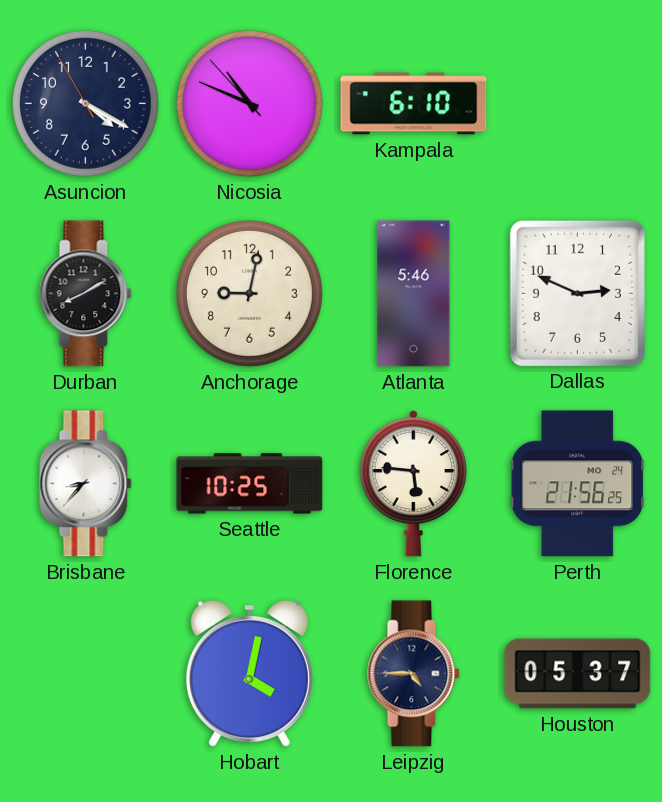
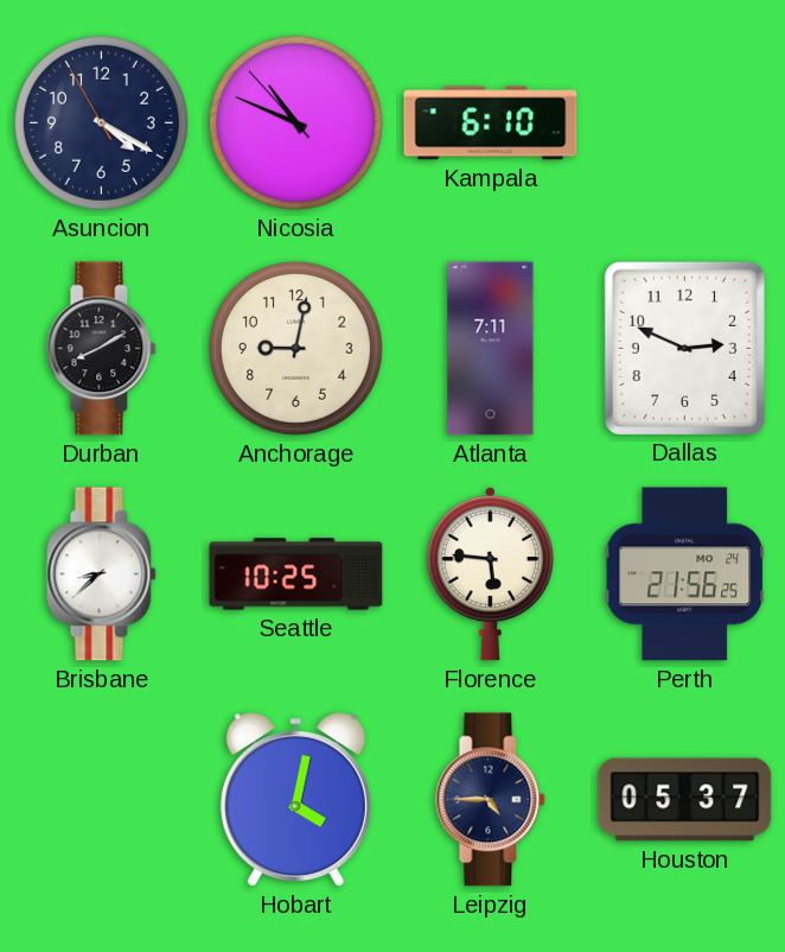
Atlanta: 5:46 -> 7:11
Brisbane: 8:37 -> 8:38
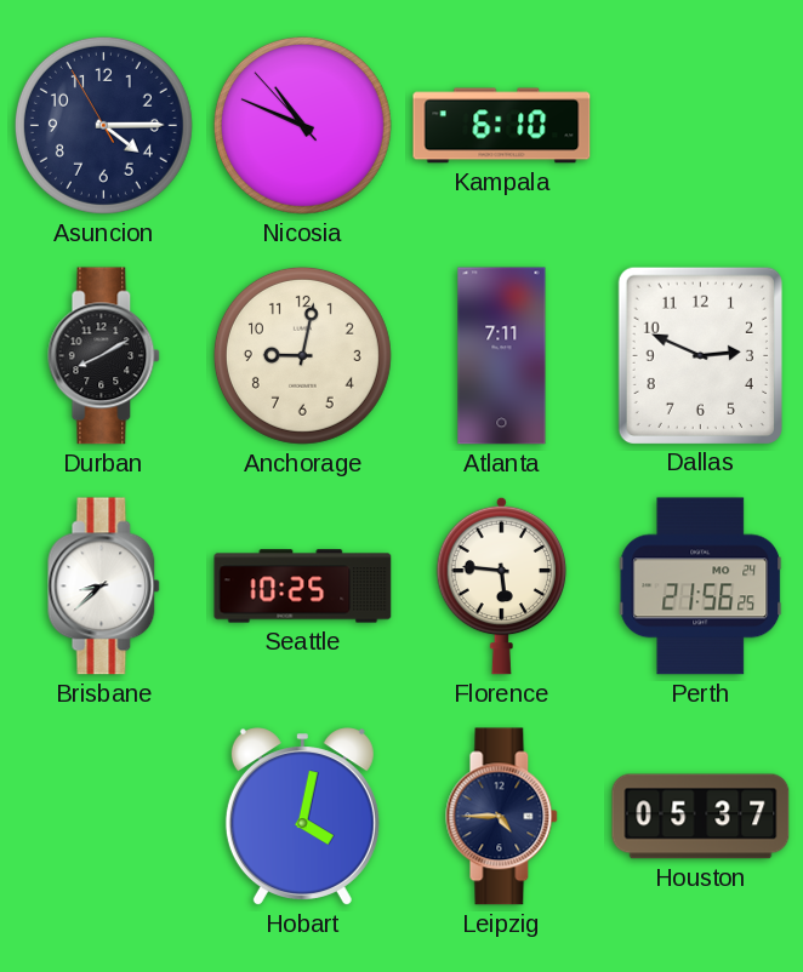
Asuncion: 4:19 -> 4:14
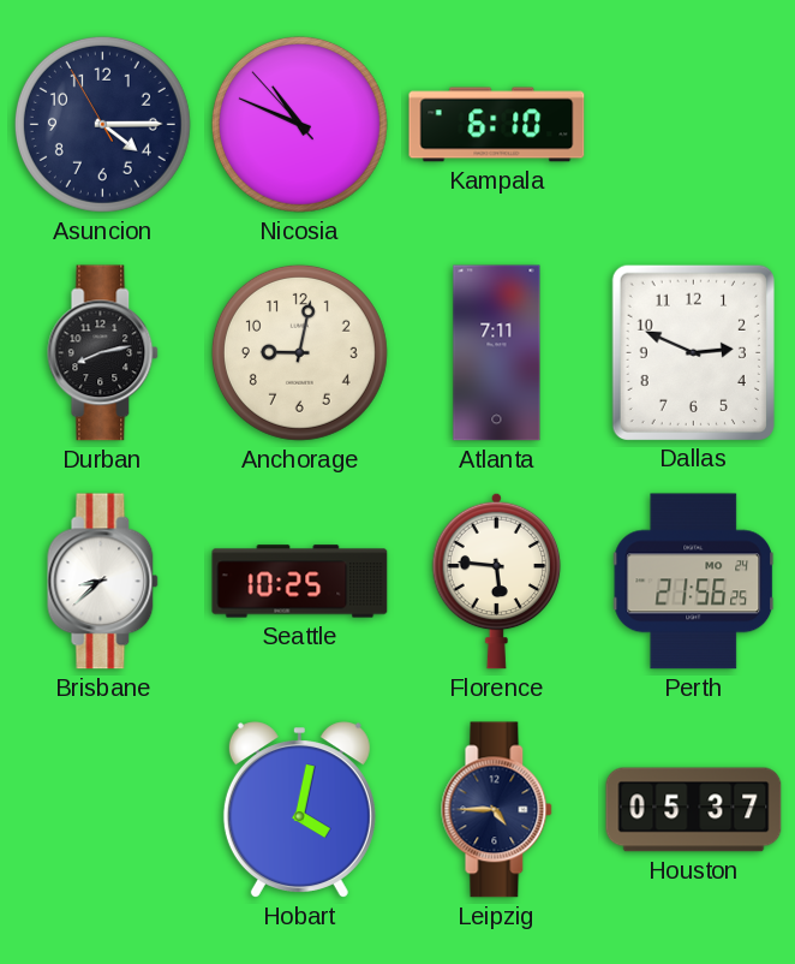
Durban: 8:10 -> 8:13
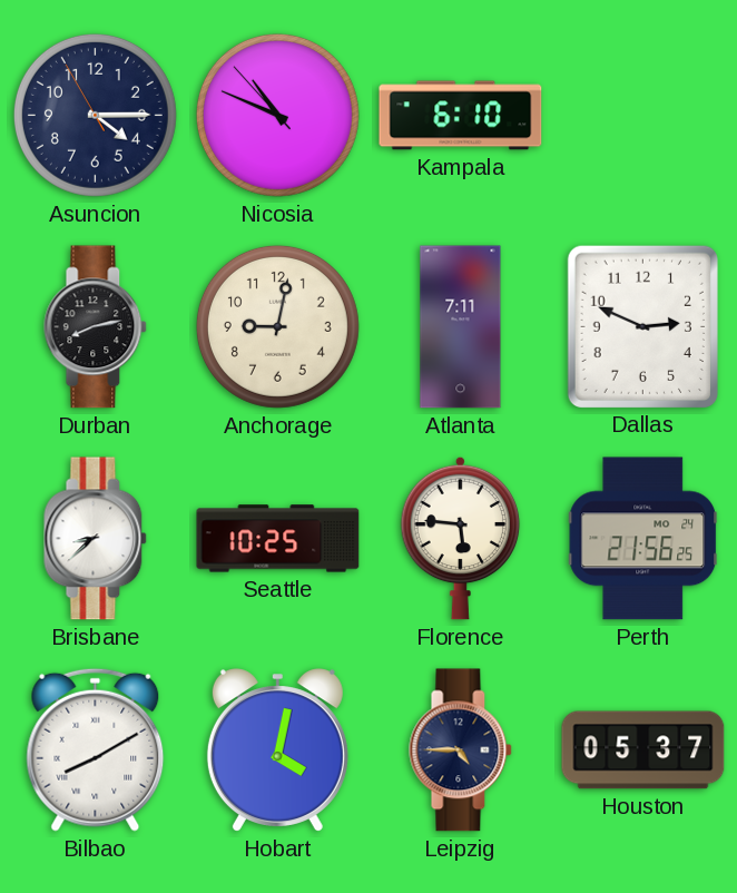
Bilbao: none -> 8:10
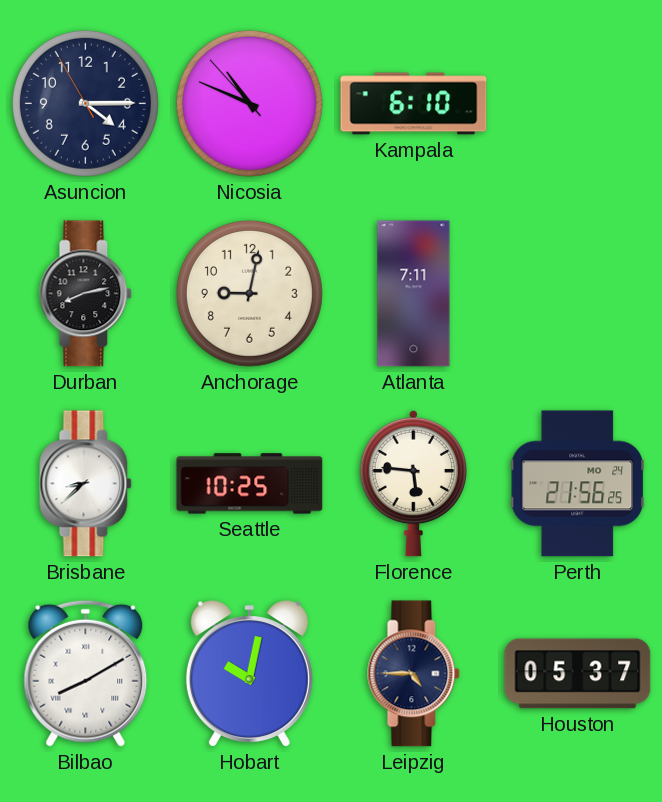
Dallas: 2:49 -> none
Hobart: 4:02 -> 10:02
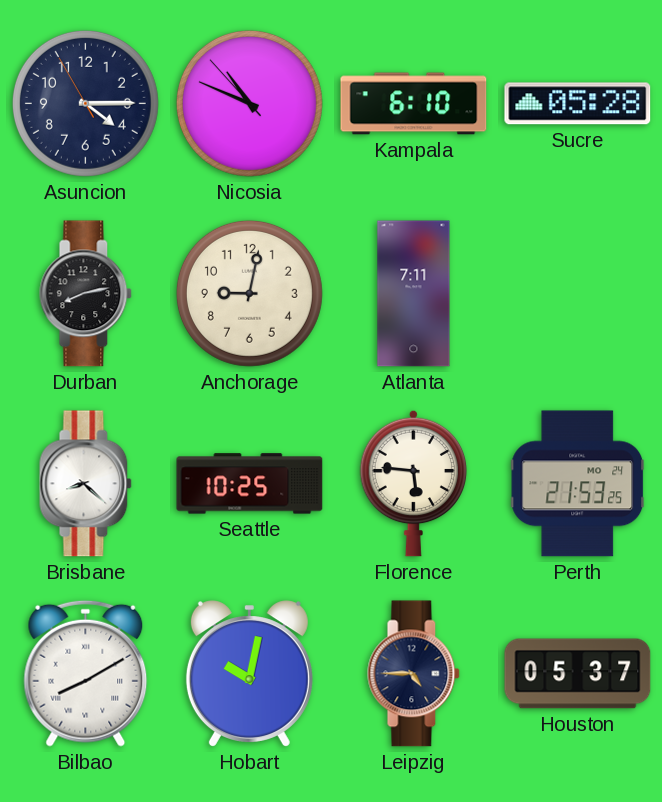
Sucre: none -> 05:28
Brisbane: 8:38 -> 8:22
Perth: 21:56 -> 21:53
